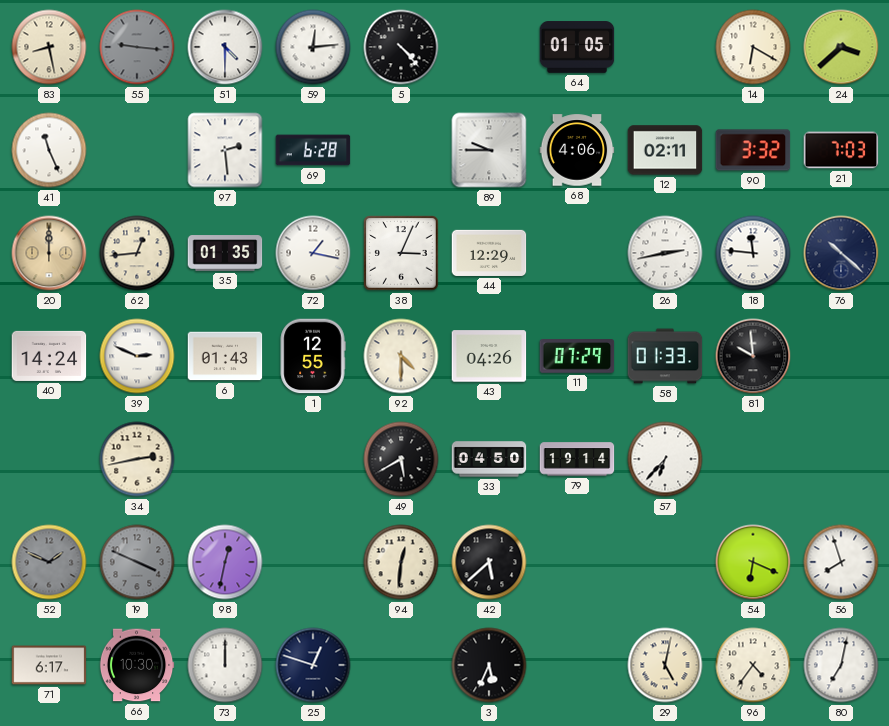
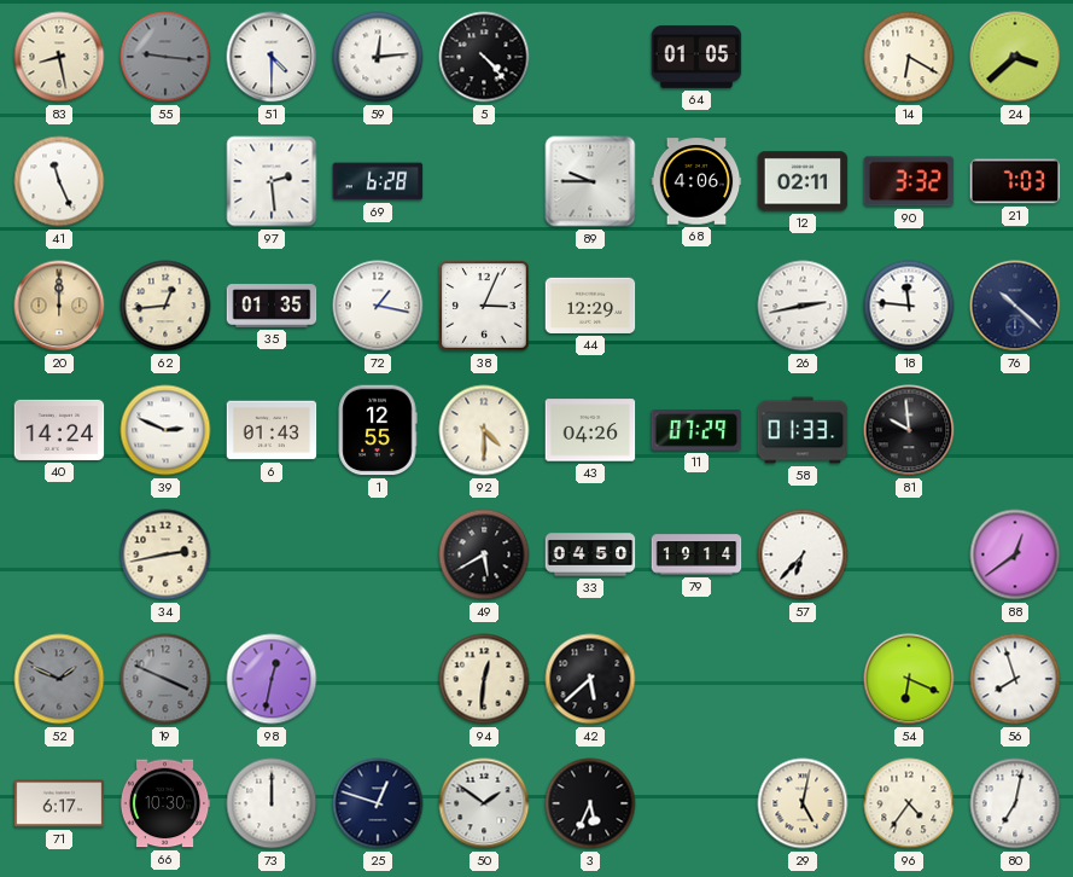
88: none -> 12:39
50: none -> 1:51
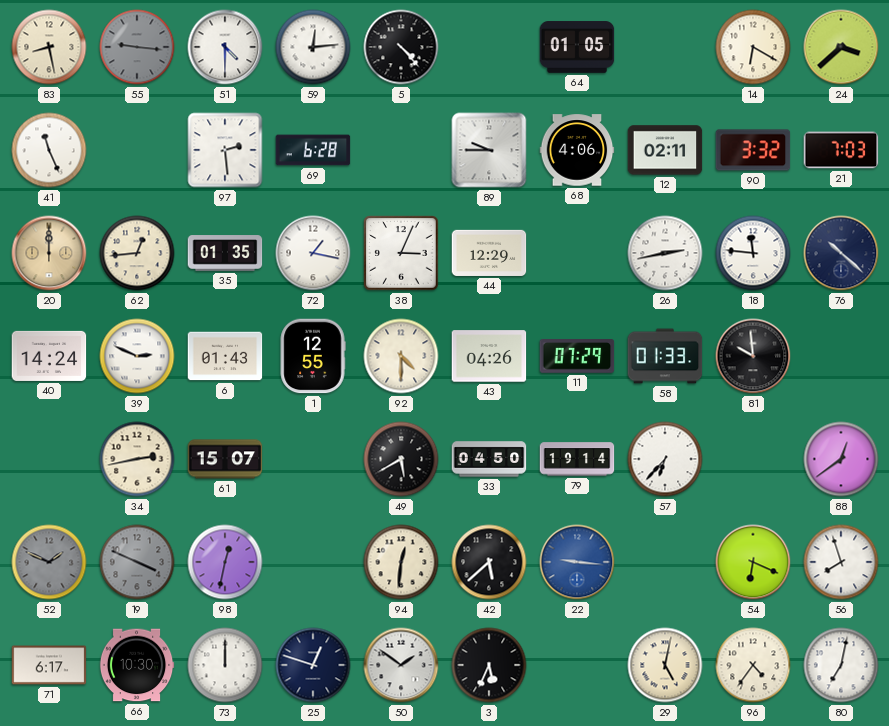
61: none -> 15:07
22: none -> 9:16
